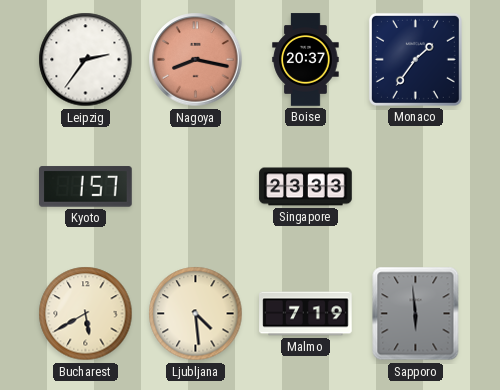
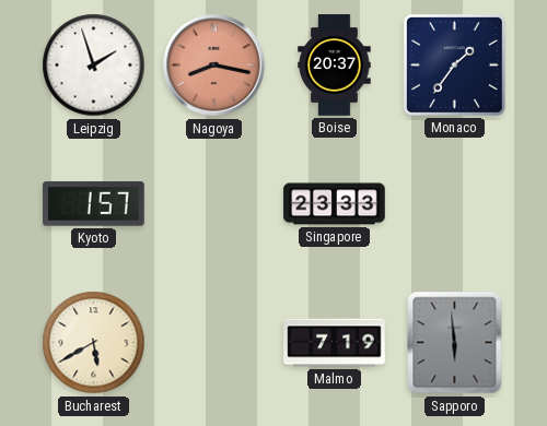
Leipzig: 2:36 -> 1:57
Ljubljana: 4:29 -> none
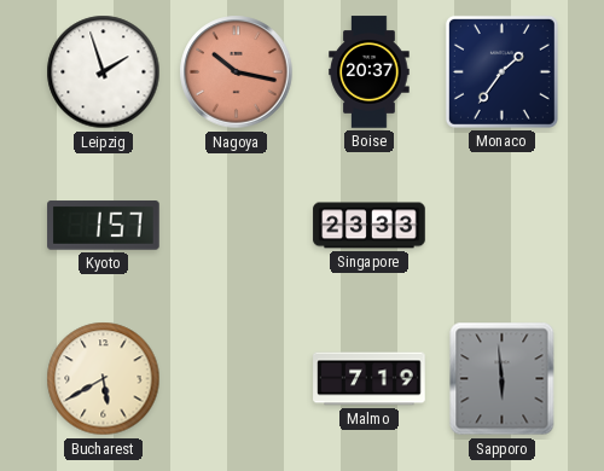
Nagoya: 8:17 -> 10:17
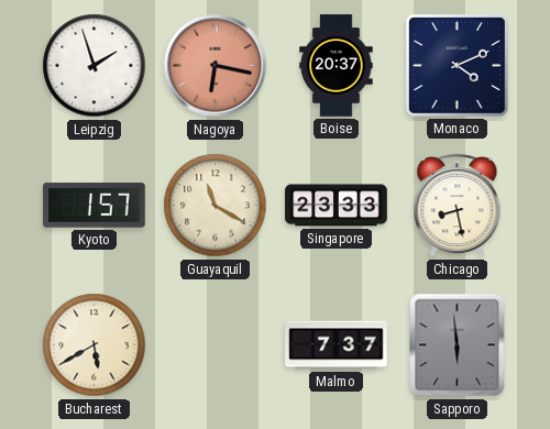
Nagoya: 10:17 -> 6:17
Monaco: 1:36 -> 4:11
Guayaquil: none -> 11:20
Chicago: none -> 8:28
Malmo: 7:19 -> 7:37
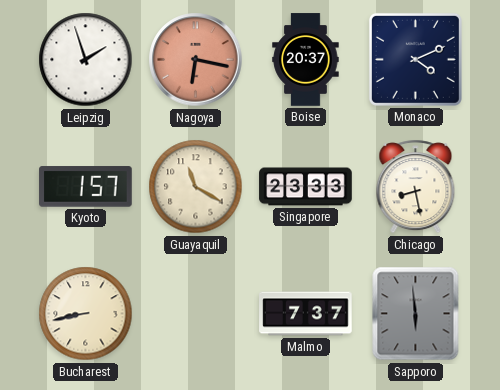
Bucharest: 5:40 -> 8:43
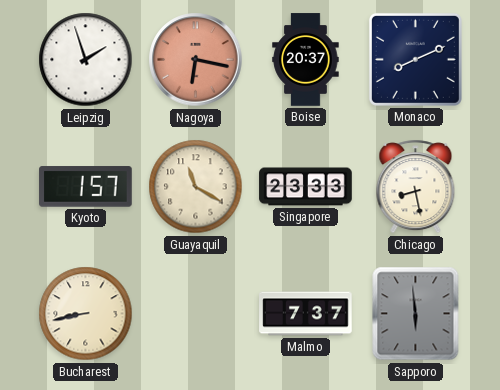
Monaco: 4:11 -> 8:11
